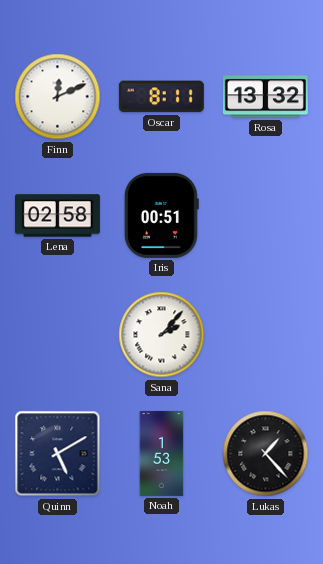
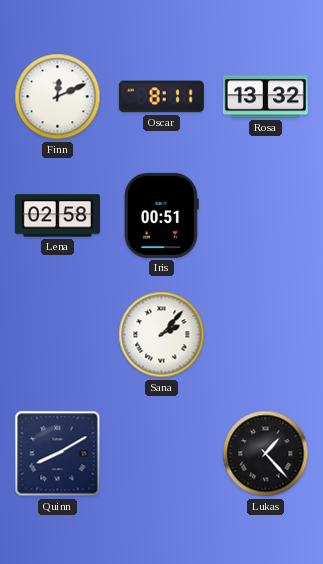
Quinn: 5:10 -> 8:10
Noah: 1:53 -> none
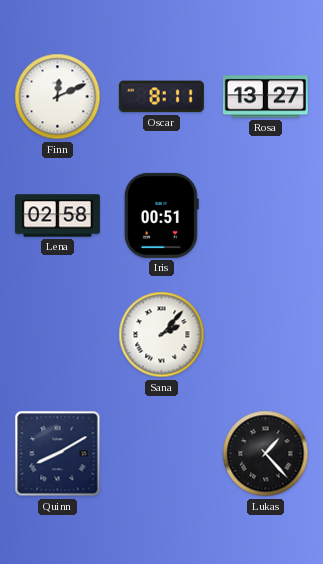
Rosa: 13:32 -> 13:27
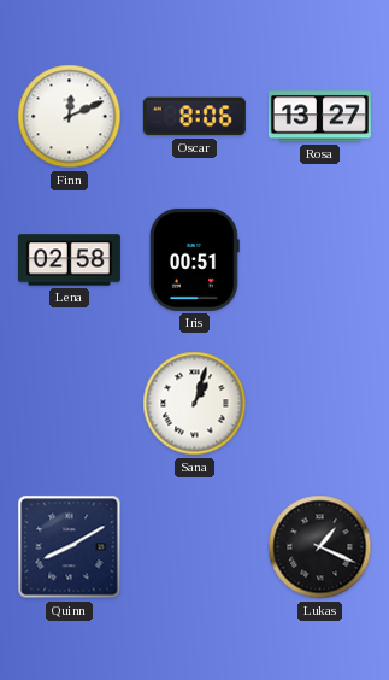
Oscar: 8:11 -> 8:06
Sana: 2:07 -> 1:03
Lukas: 1:23 -> 1:19
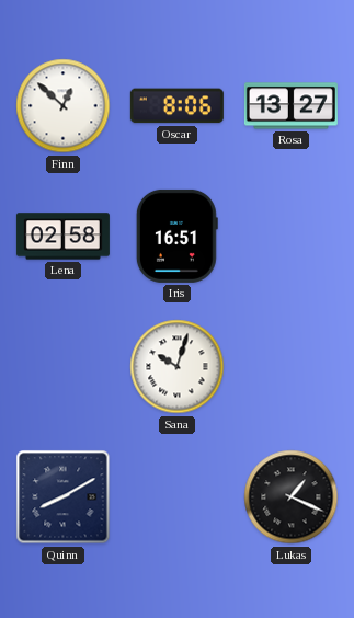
Finn: 12:11 -> 12:52
Iris: 00:51 -> 16:51
Sana: 1:03 -> 10:03
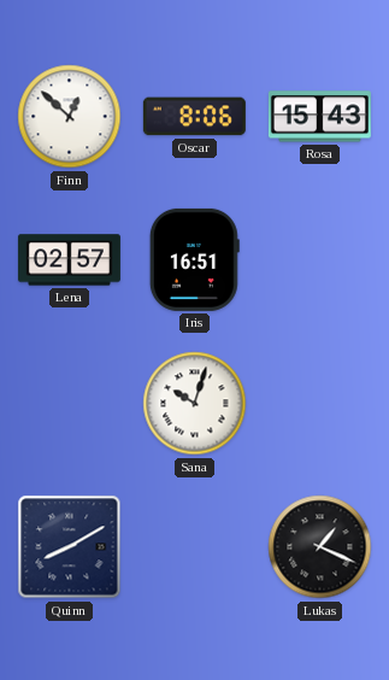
Rosa: 13:27 -> 15:43
Lena: 02:58 -> 02:57
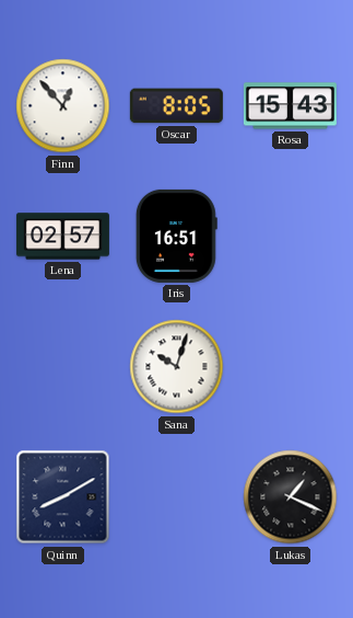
Finn: 12:52 -> 12:53
Oscar: 8:06 -> 8:05
